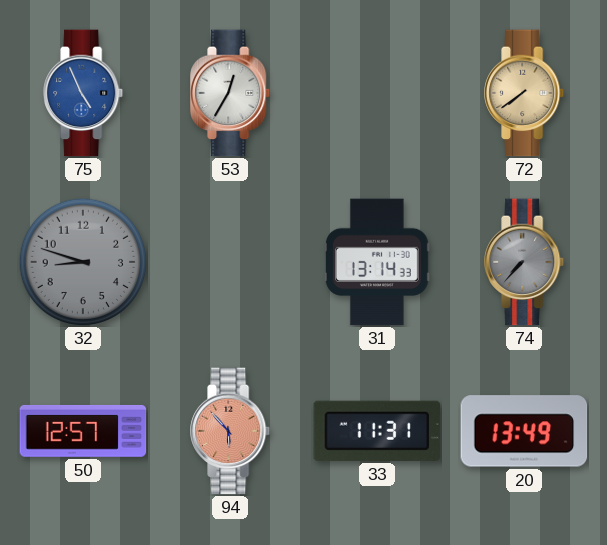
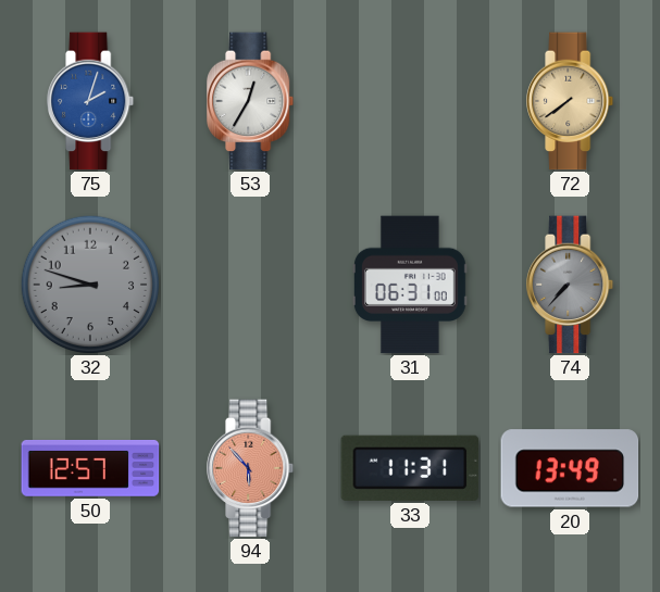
75: 4:56 -> 2:03
31: 13:14 -> 06:31
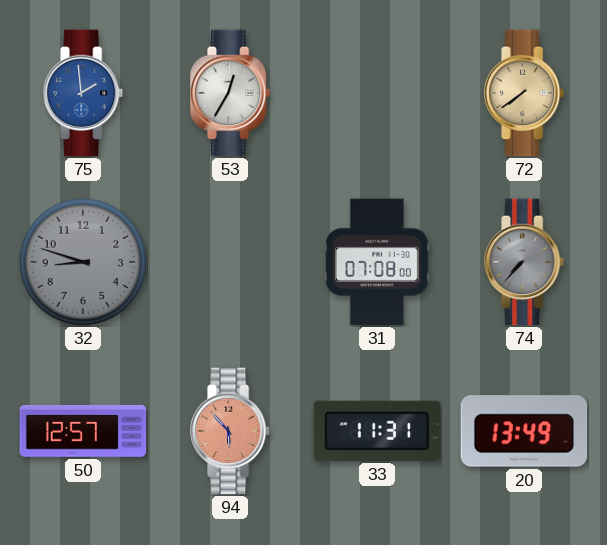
75: 2:03 -> 1:59
31: 06:31 -> 07:08
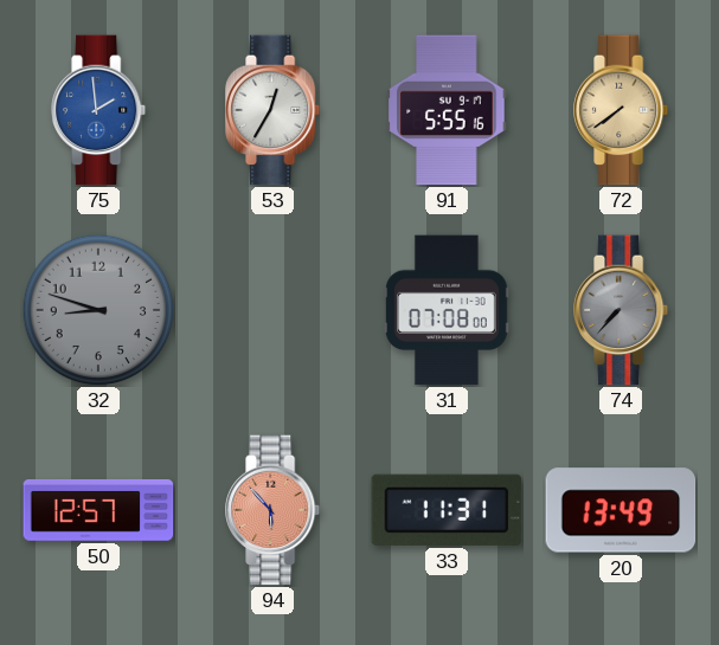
91: none -> 5:55
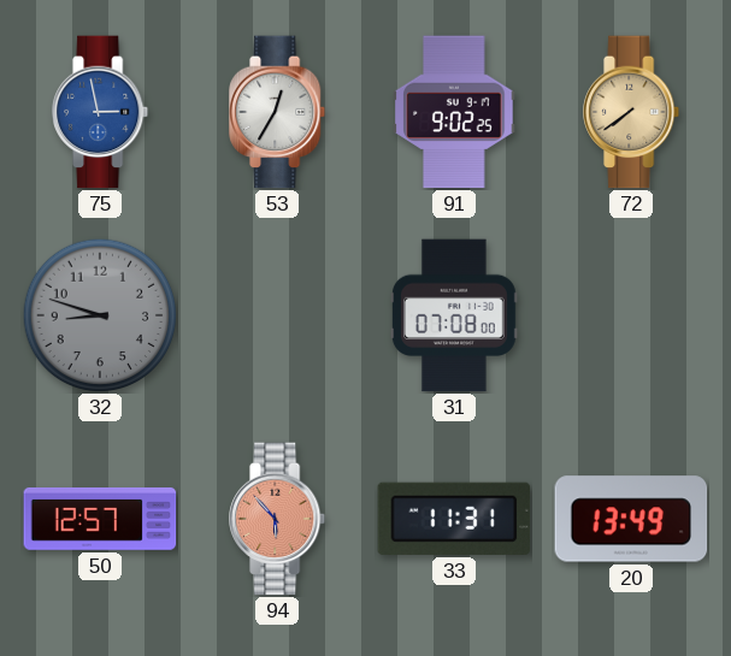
75: 1:59 -> 2:58
91: 5:55 -> 9:02
74: 7:37 -> none
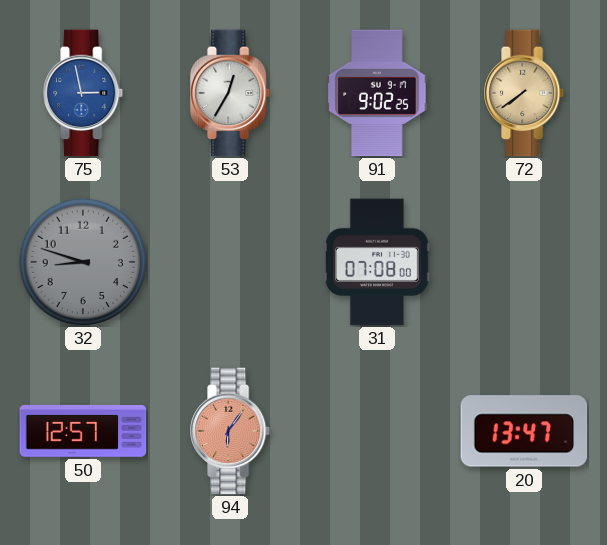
94: 5:53 -> 6:06
33: 11:31 -> none
20: 13:49 -> 13:47
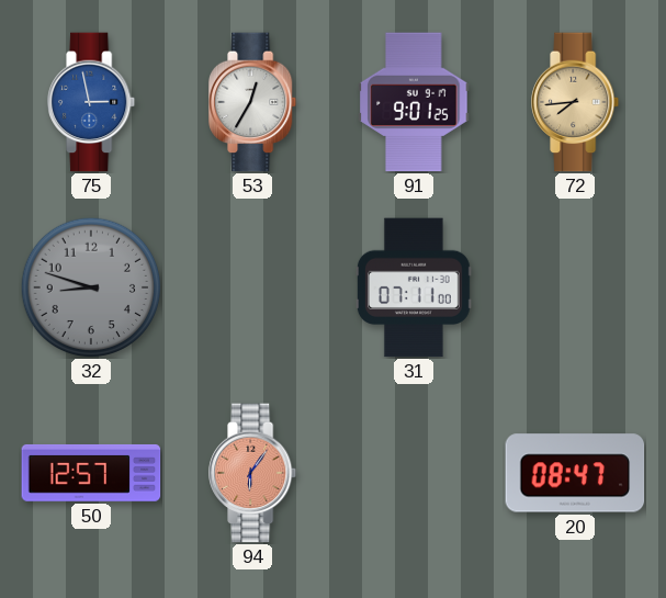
91: 9:02 -> 9:01
72: 7:39 -> 7:44
31: 07:08 -> 07:11
20: 13:47 -> 08:47
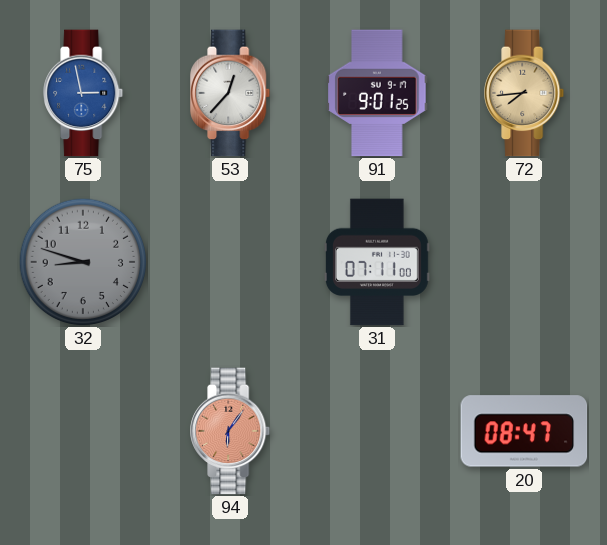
53: 12:35 -> 12:37
50: 12:57 -> none
